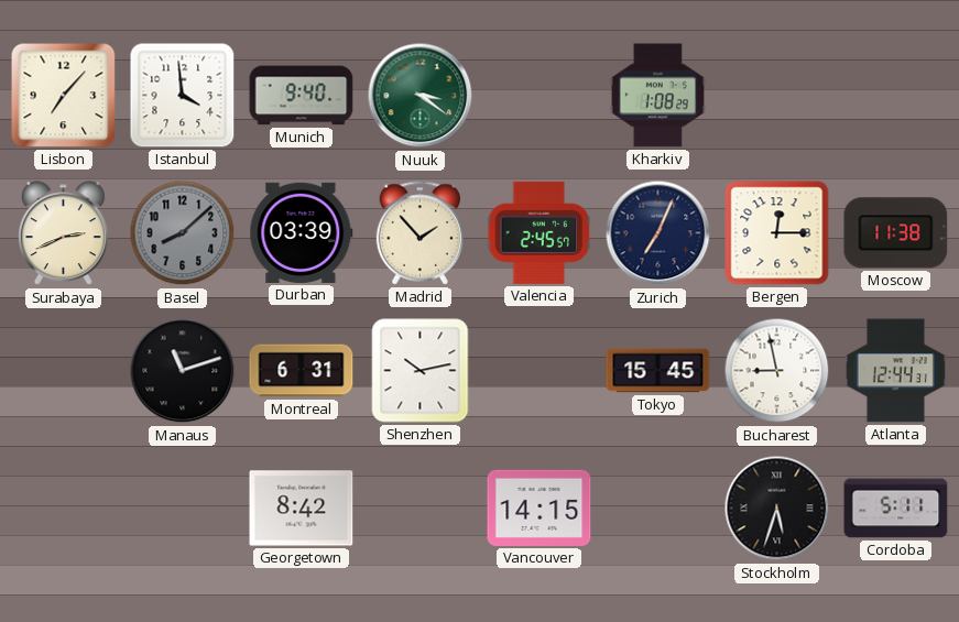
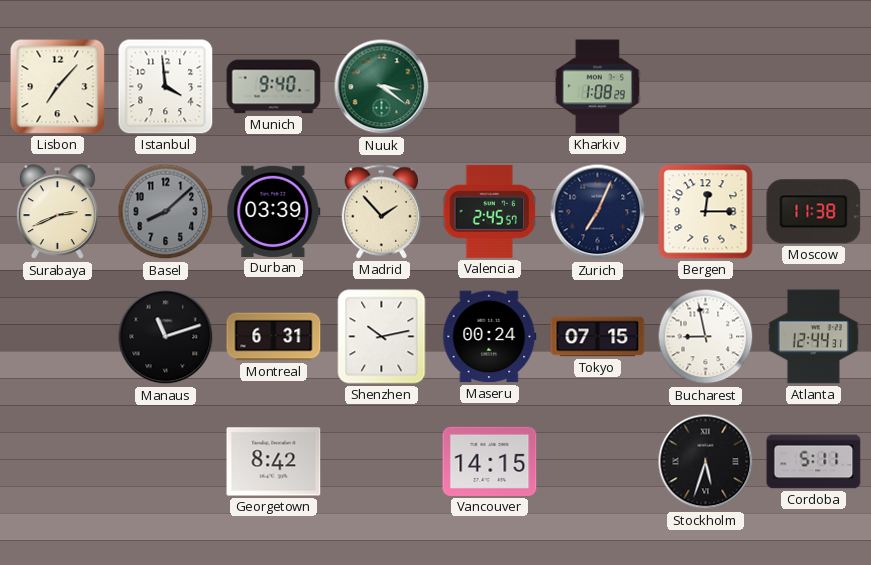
Maseru: none -> 00:24
Tokyo: 15:45 -> 07:15
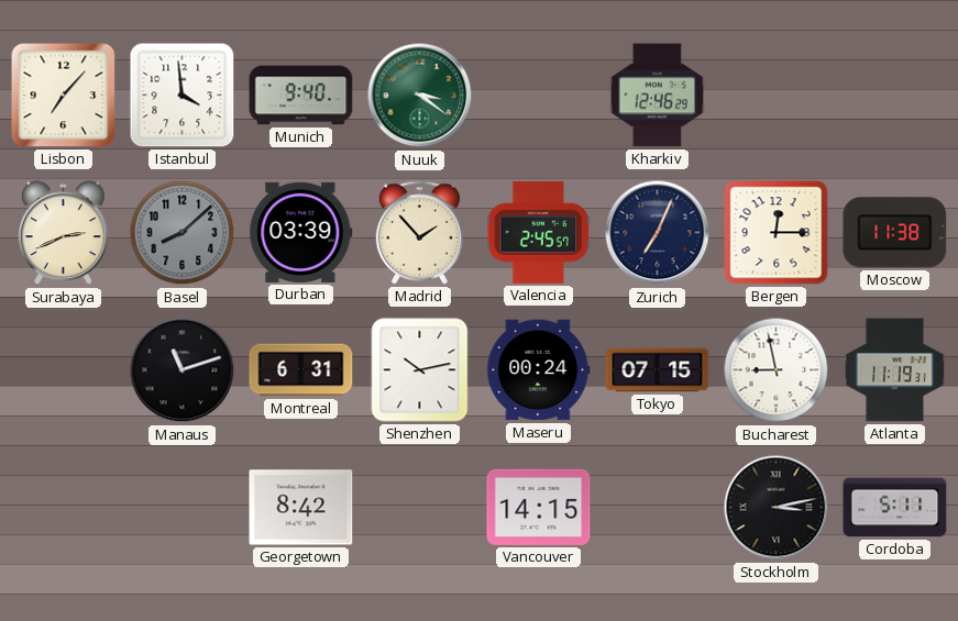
Kharkiv: 1:08 -> 12:46
Atlanta: 12:44 -> 11:19
Stockholm: 5:33 -> 3:13
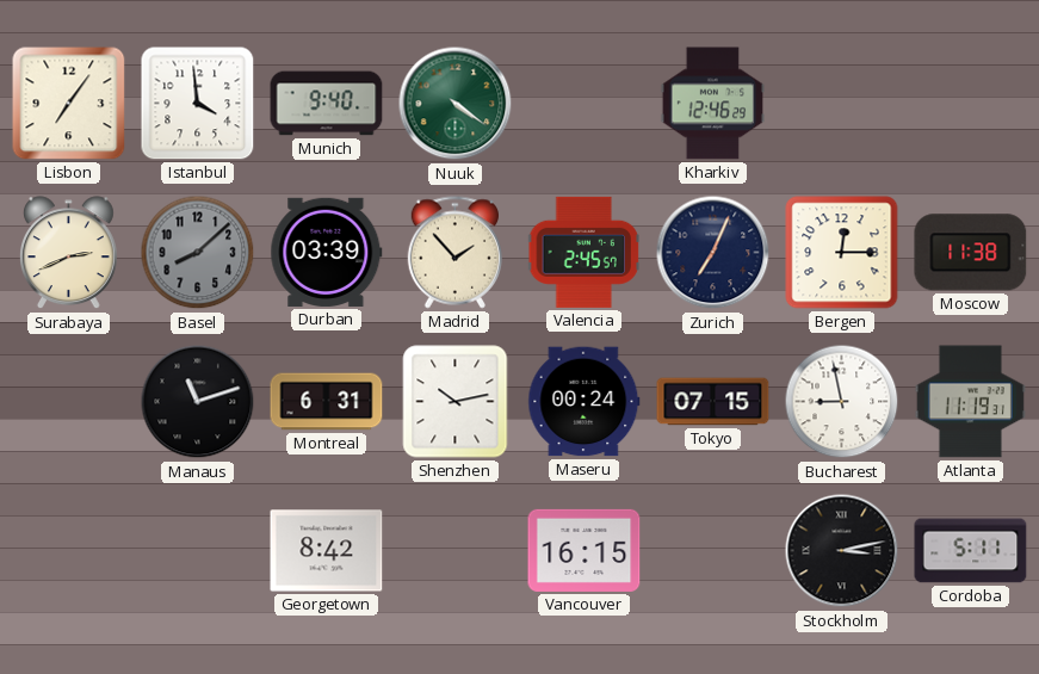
Lisbon: 7:07 -> 7:06
Nuuk: 3:21 -> 4:21
Vancouver: 14:15 -> 16:15
